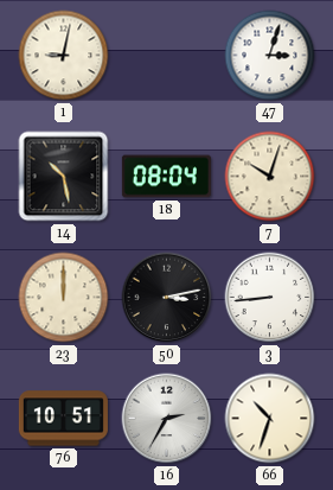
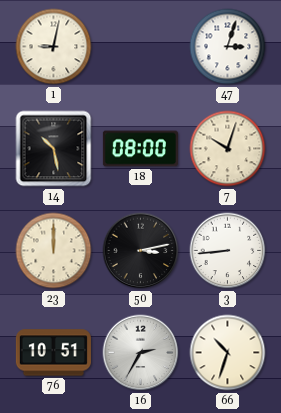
18: 08:04 -> 08:00
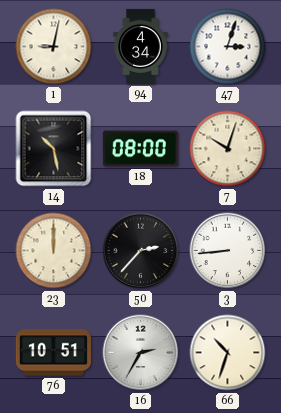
94: none -> 4:34
50: 3:13 -> 2:37
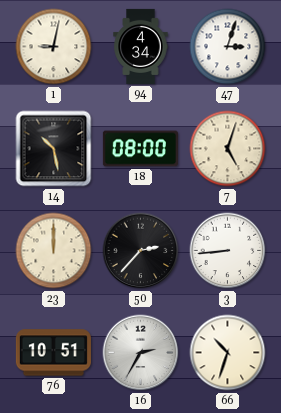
7: 10:03 -> 5:03
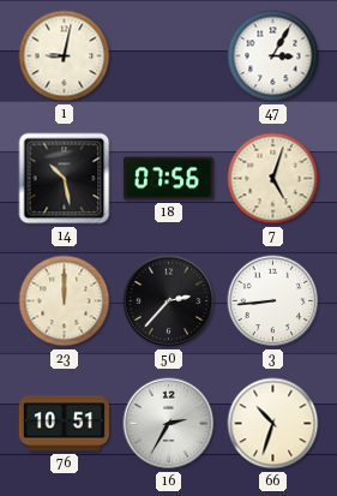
94: 4:34 -> none
47: 3:03 -> 3:05
18: 08:00 -> 07:56
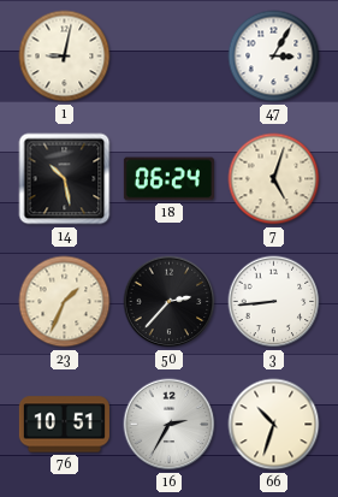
18: 07:56 -> 06:24
23: 12:00 -> 1:34
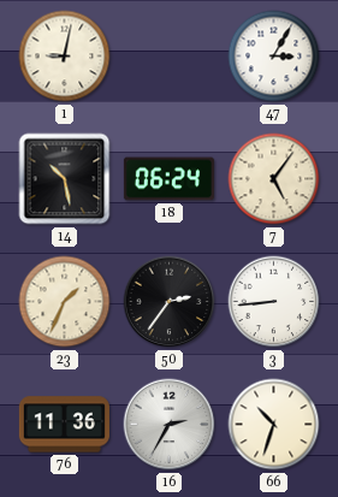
7: 5:03 -> 5:06
50: 2:37 -> 2:36
76: 10:51 -> 11:36
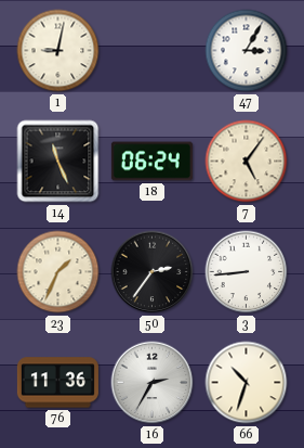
14: 10:28 -> 11:26
